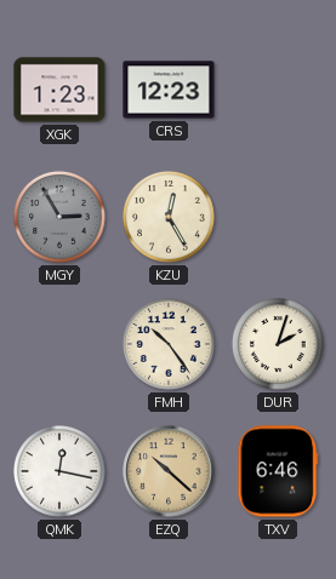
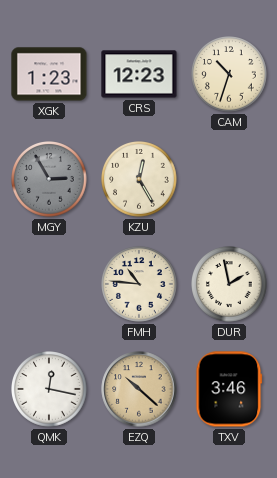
CAM: none -> 10:33
FMH: 10:24 -> 10:46
DUR: 2:03 -> 1:58
TXV: 6:46 -> 3:46
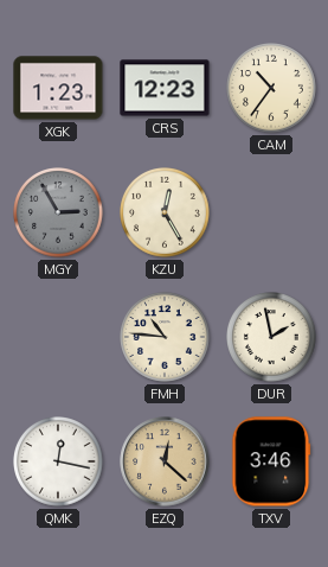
CAM: 10:33 -> 10:36
EZQ: 10:22 -> 12:22
